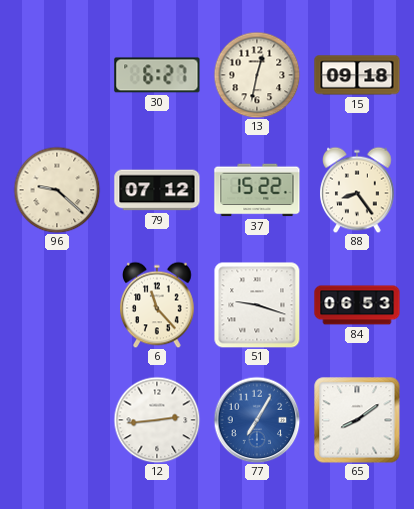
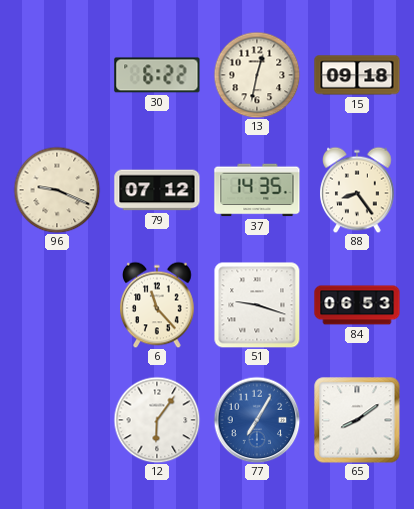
30: 6:27 -> 6:22
96: 9:22 -> 9:19
37: 15:22 -> 14:35
12: 2:44 -> 6:06
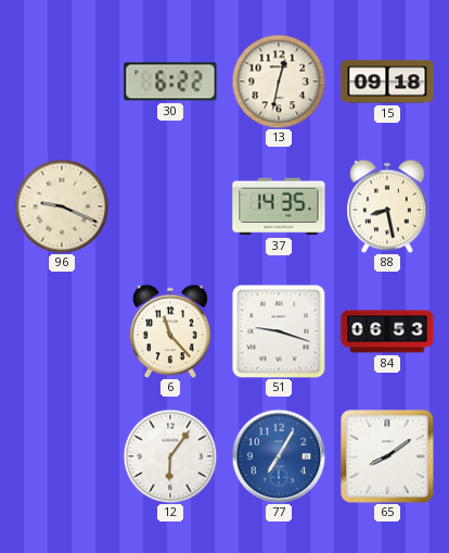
79: 07:12 -> none
88: 8:24 -> 8:28
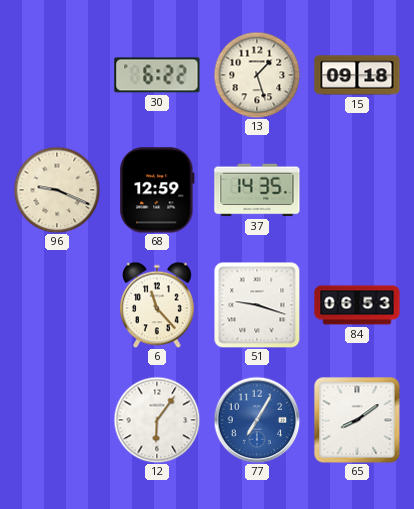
13: 12:32 -> 1:27
68: none -> 12:59
88: 8:28 -> none
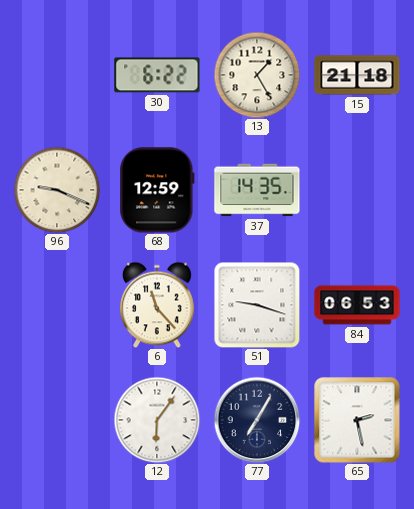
13: 1:27 -> 1:25
15: 09:18 -> 21:18
77 dial: blue -> navy
65: 8:09 -> 2:28
